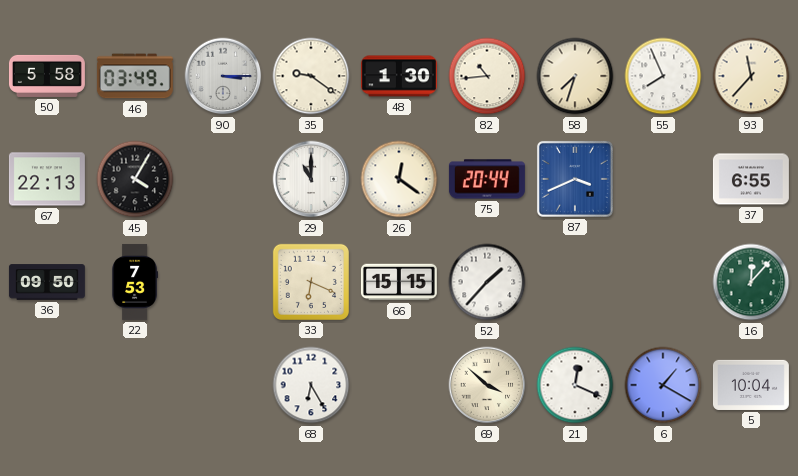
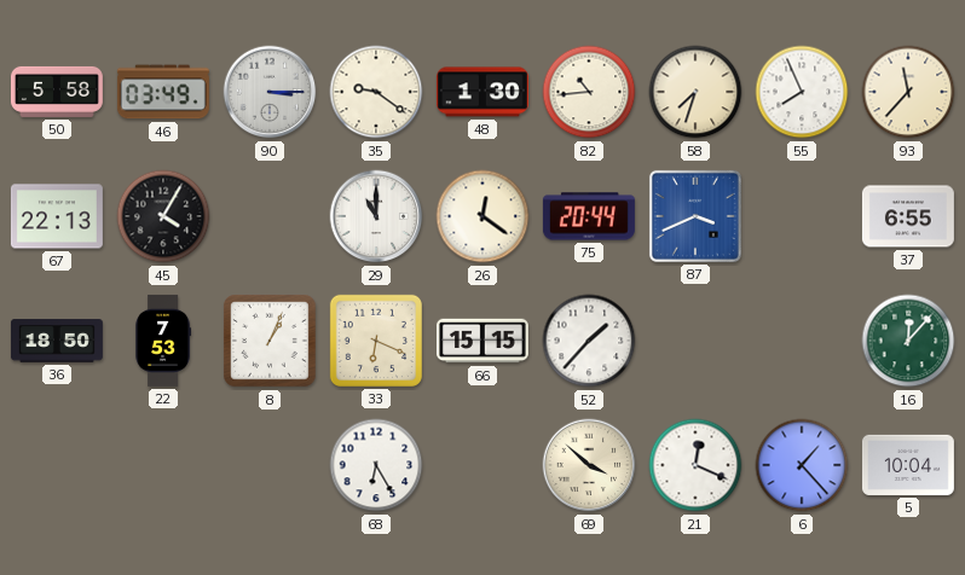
36: 09:50 -> 18:50
8: none -> 1:04
6: 1:20 -> 1:23
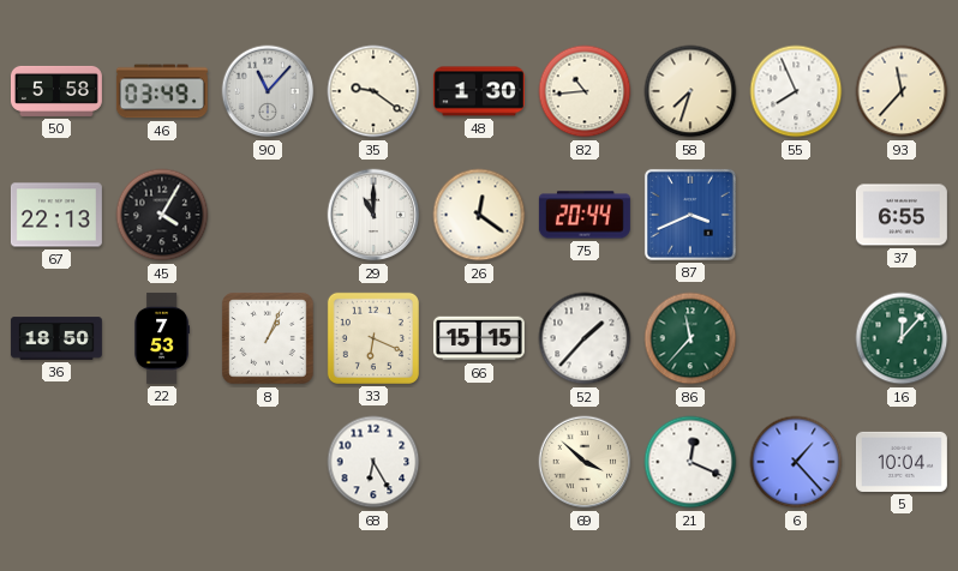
90: 3:15 -> 11:07
86: none -> 11:37
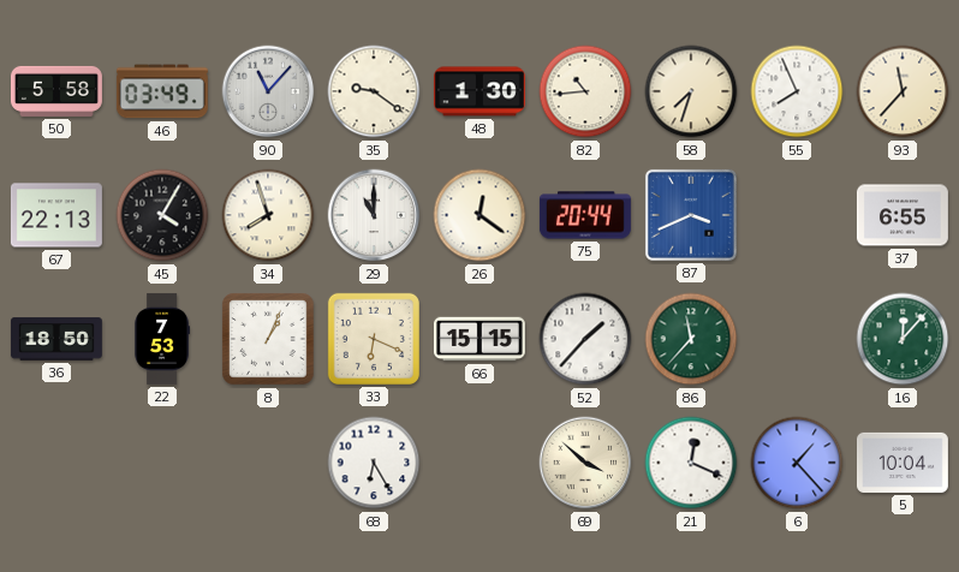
34: none -> 7:57
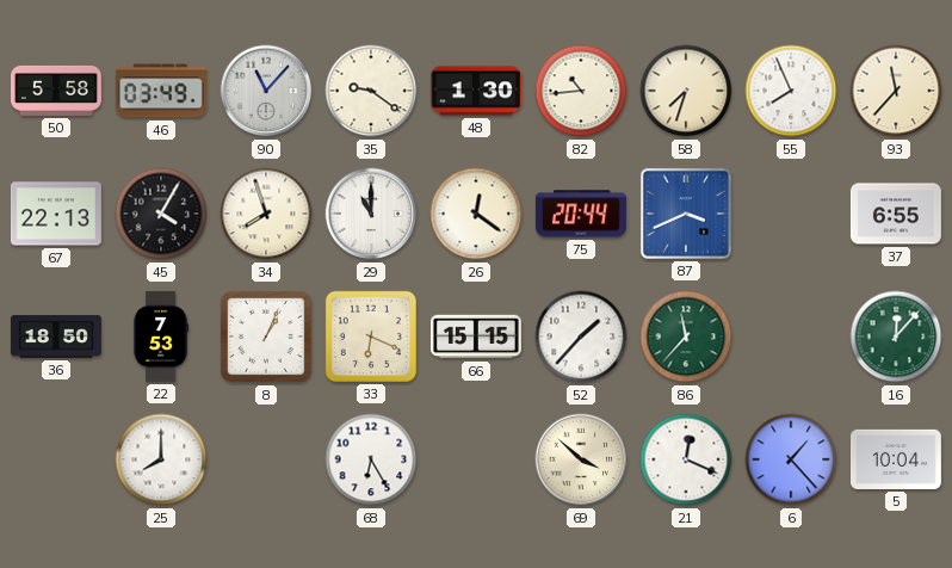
25: none -> 8:00
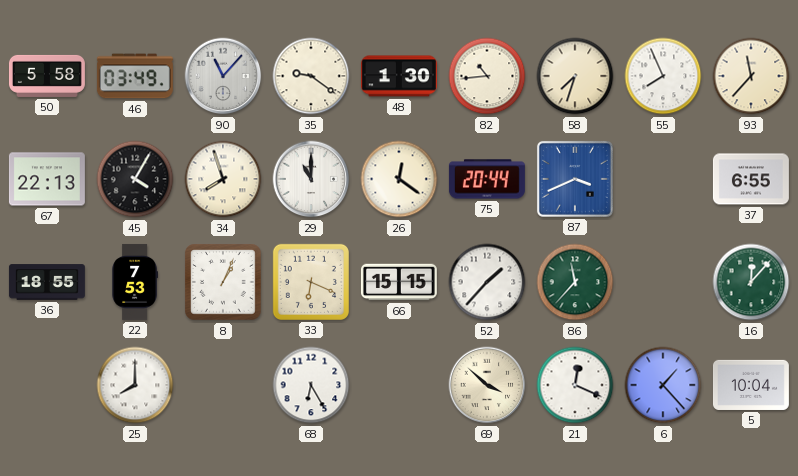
36: 18:50 -> 18:55
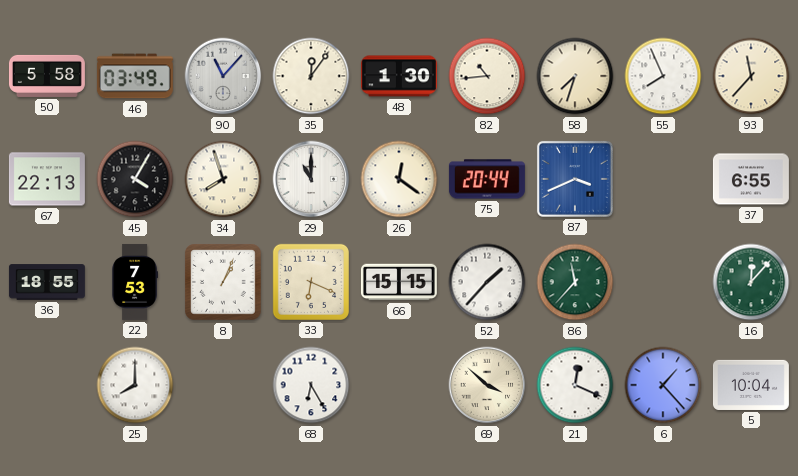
35: 9:21 -> 12:06
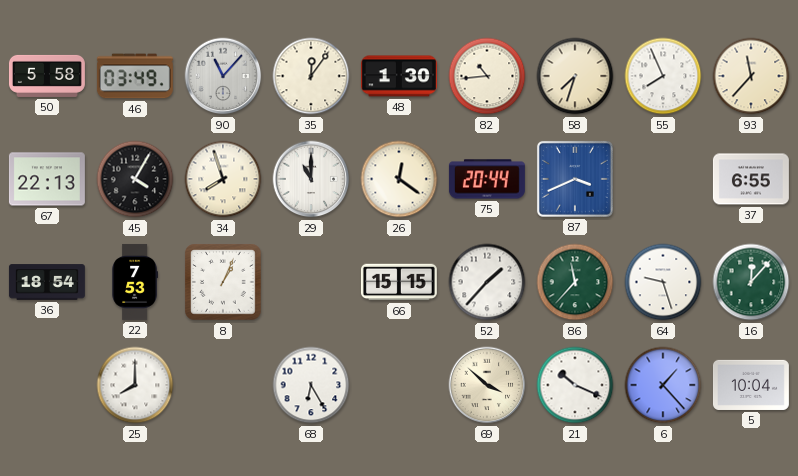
36: 18:55 -> 18:54
33: 6:19 -> none
64: none -> 9:27
21: 12:19 -> 10:19
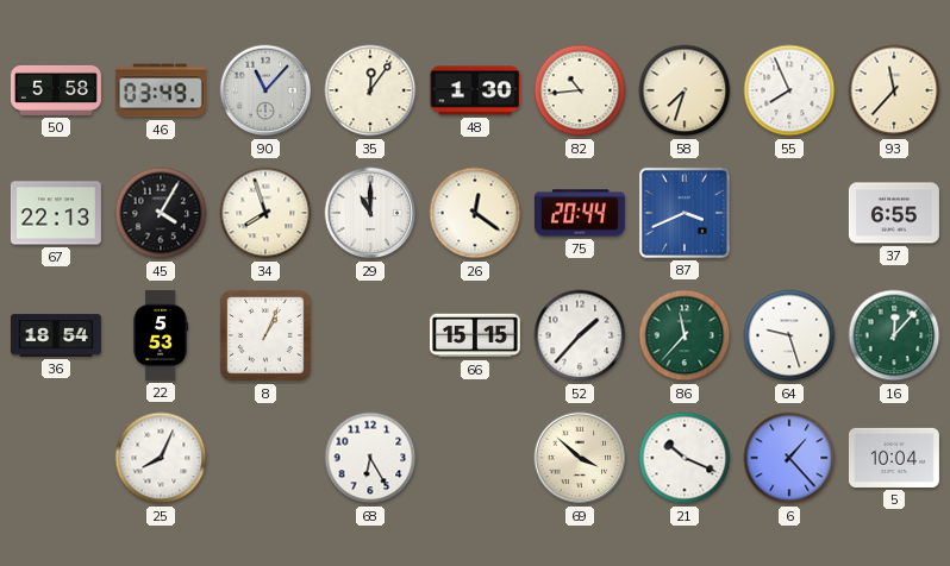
22: 7:53 -> 5:53
25: 8:00 -> 8:04
